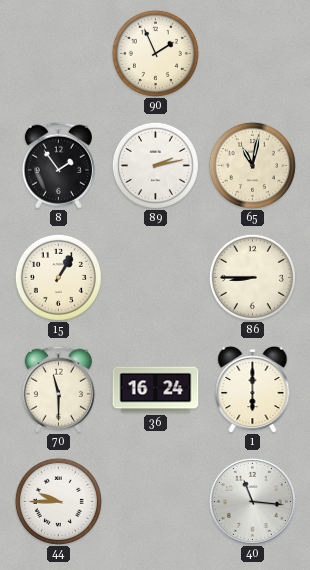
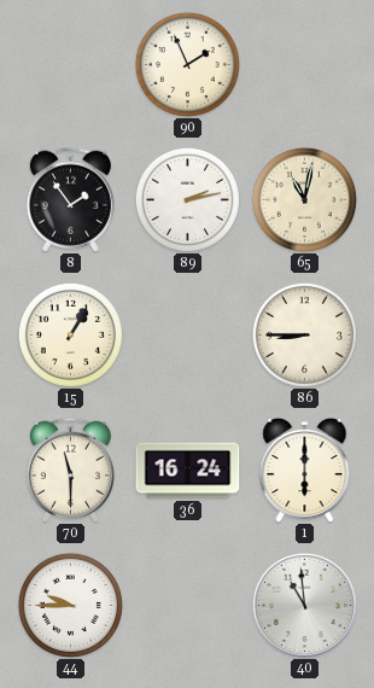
40: 11:16 -> 10:59
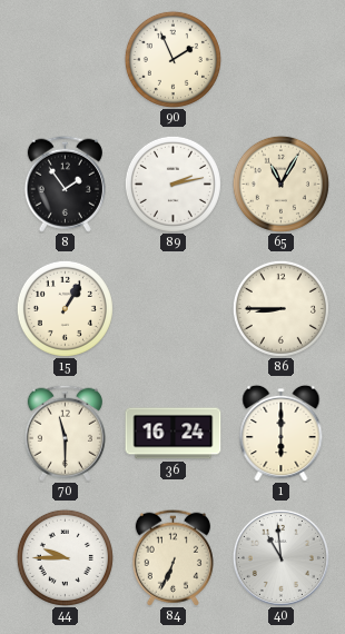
65: 11:02 -> 11:05
84: none -> 6:34
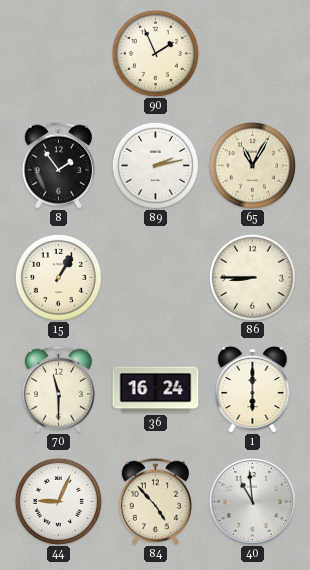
44: 9:45 -> 9:04
84: 6:34 -> 4:53
